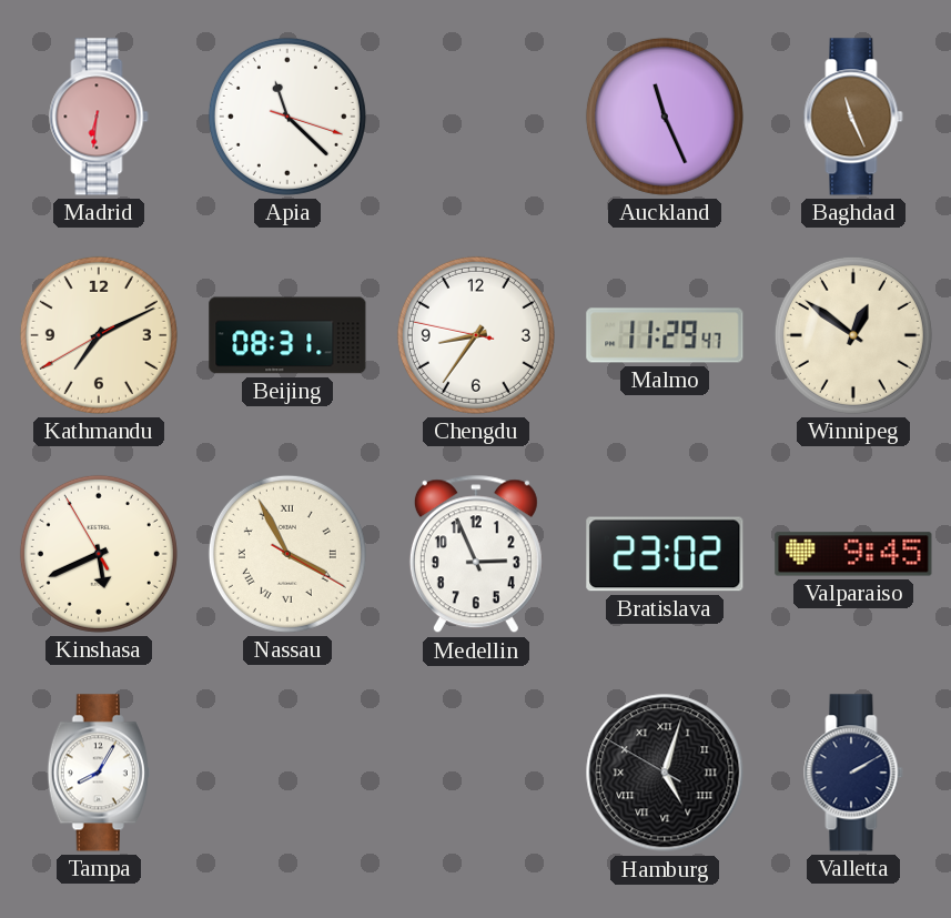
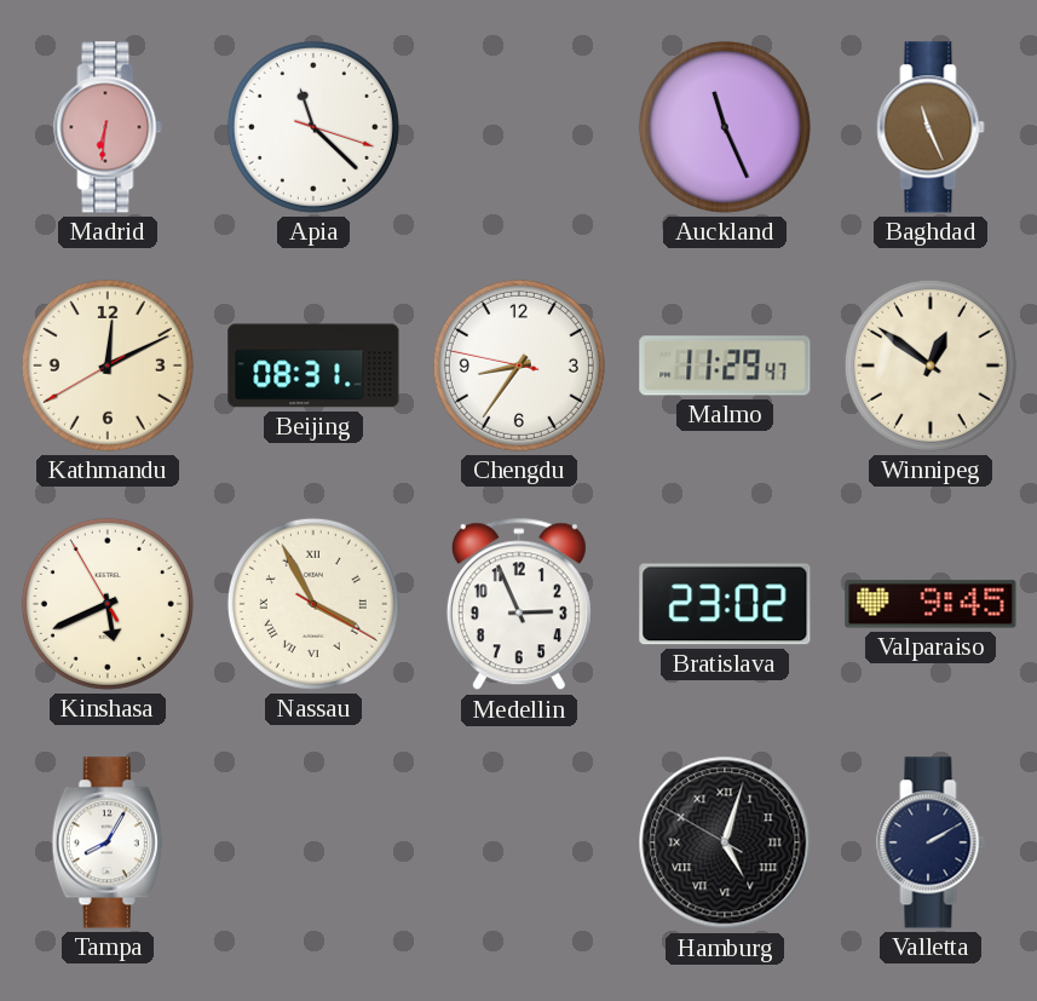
Kathmandu: 7:10 -> 12:10
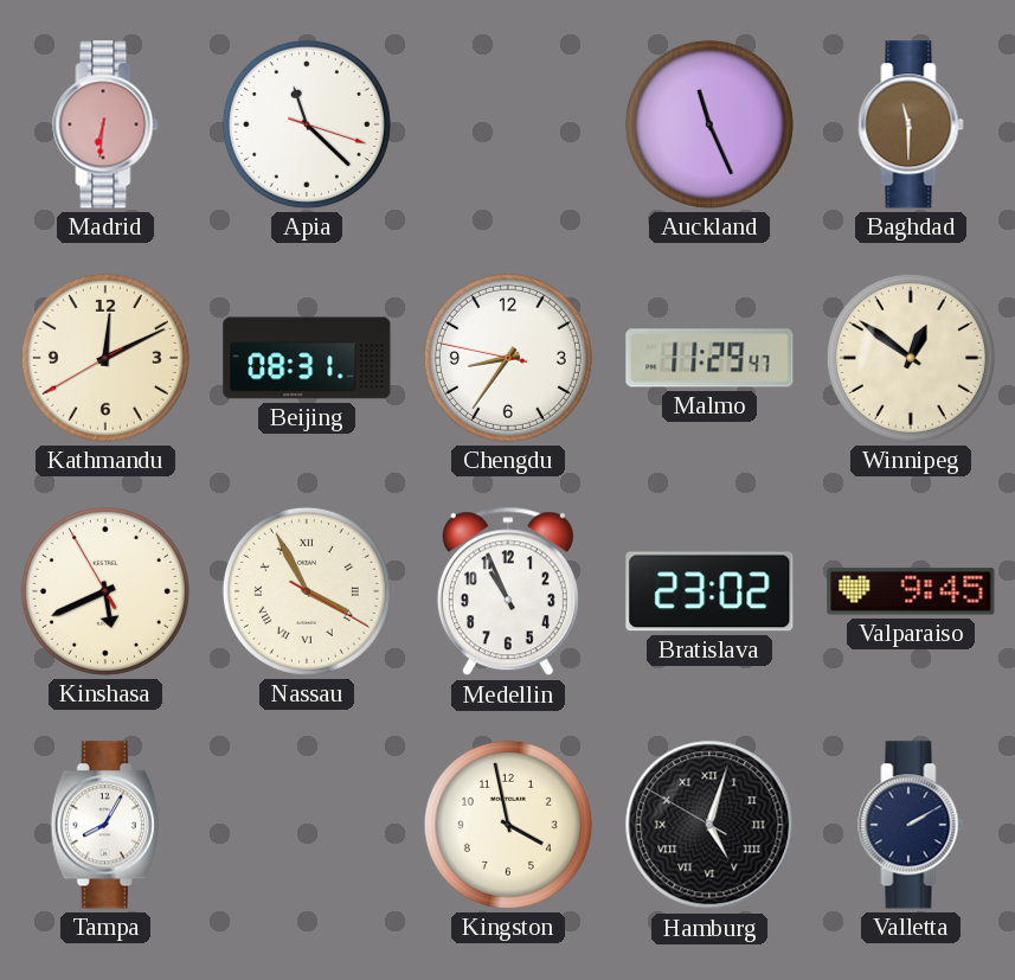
Baghdad: 11:26 -> 11:30
Medellin: 2:56 -> 10:56
Kingston: none -> 3:58
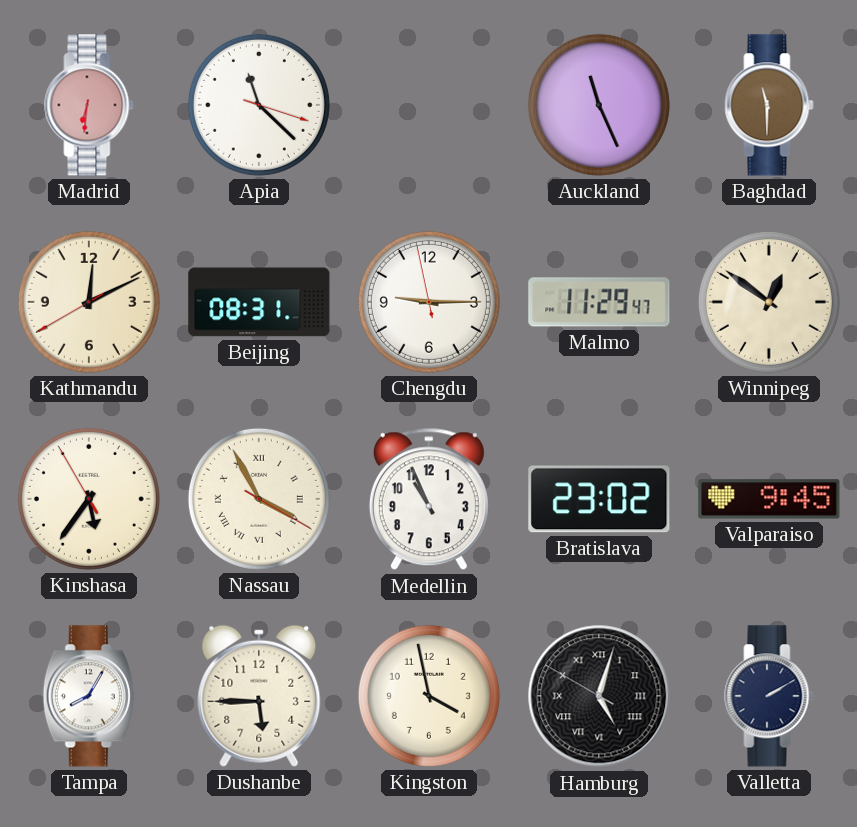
Chengdu: 8:35 -> 9:14
Kinshasa: 5:40 -> 5:35
Dushanbe: none -> 5:45
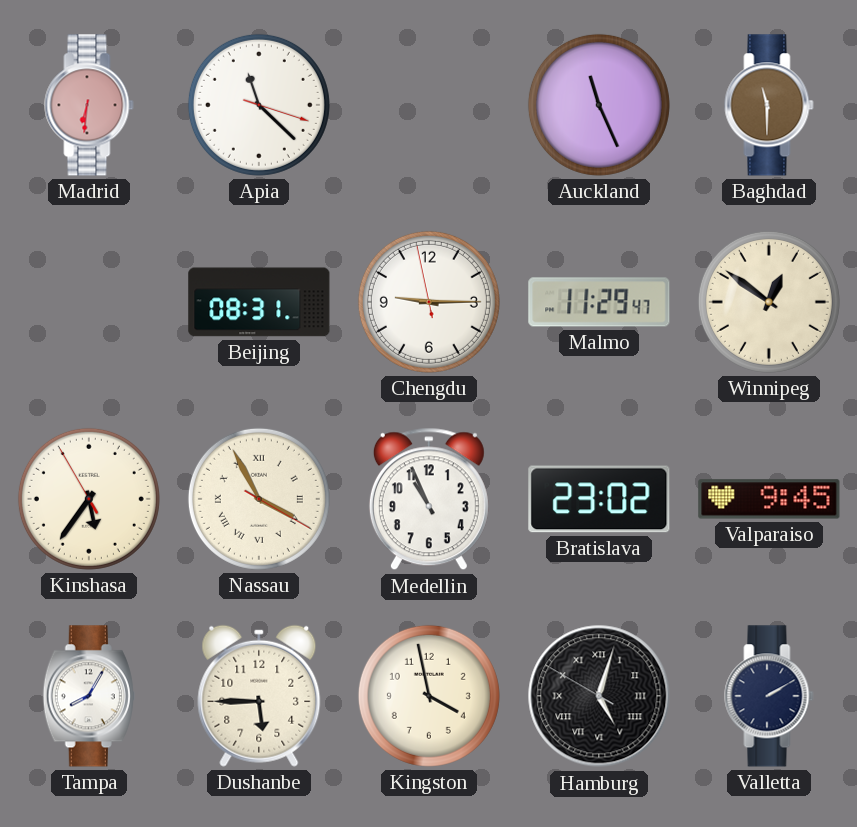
Kathmandu: 12:10 -> none
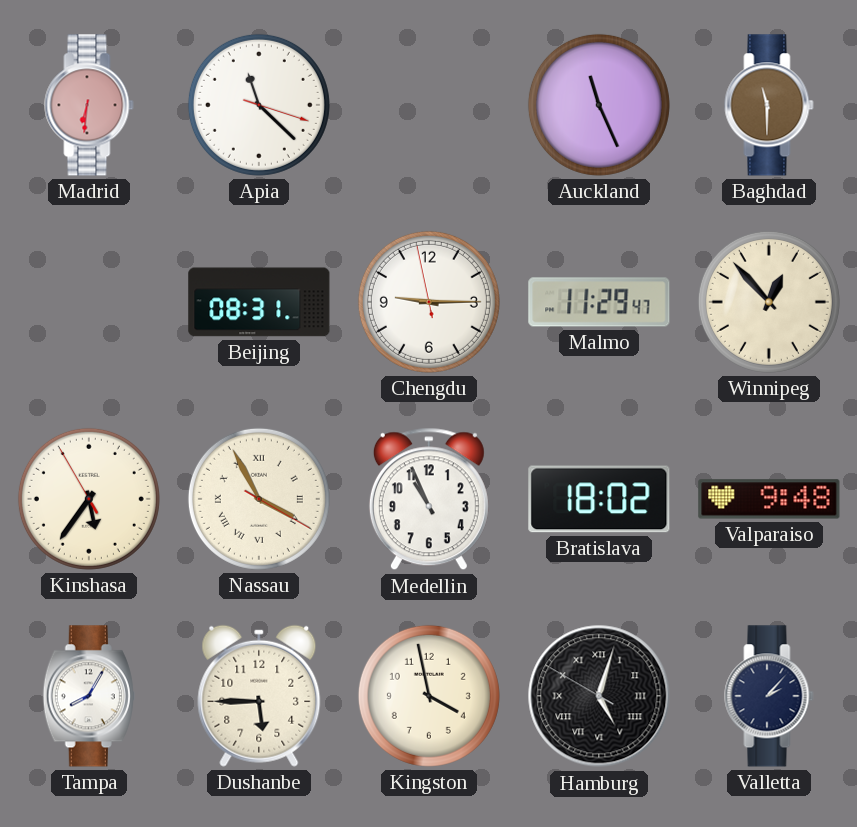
Winnipeg: 12:51 -> 12:53
Bratislava: 23:02 -> 18:02
Valparaiso: 9:45 -> 9:48
Valletta: 2:10 -> 2:07
